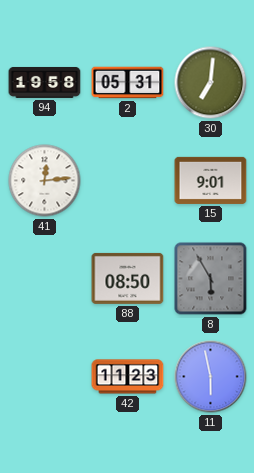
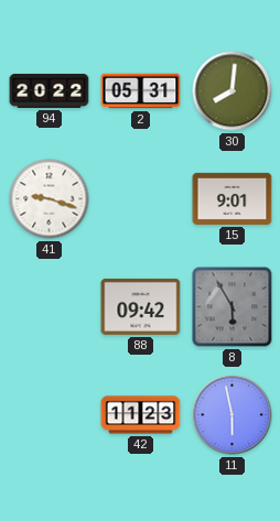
94: 19:58 -> 20:22
30: 7:01 -> 8:01
41: 12:14 -> 9:18
88: 08:50 -> 09:42
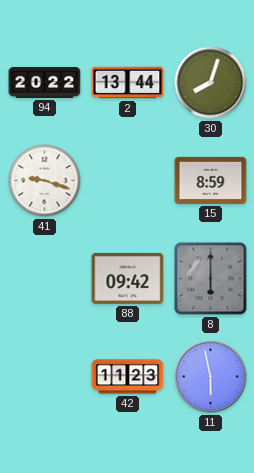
2: 05:31 -> 13:44
30: 8:01 -> 8:03
15: 9:01 -> 8:59
8: 5:55 -> 6:00
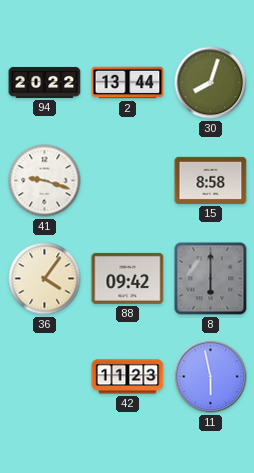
15: 8:59 -> 8:58
36: none -> 4:06
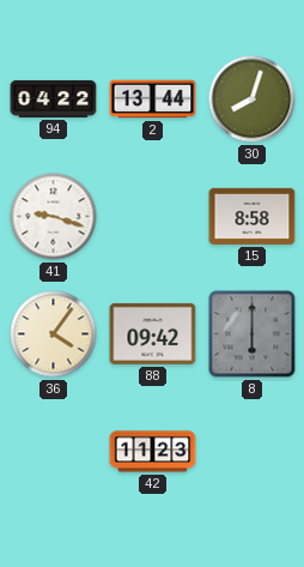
94: 20:22 -> 04:22
11: 5:58 -> none
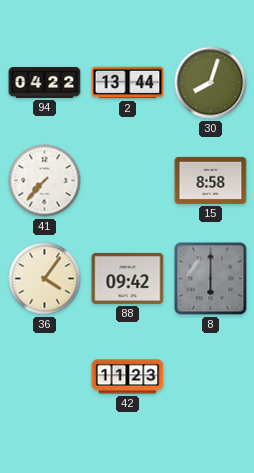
41: 9:18 -> 7:37
